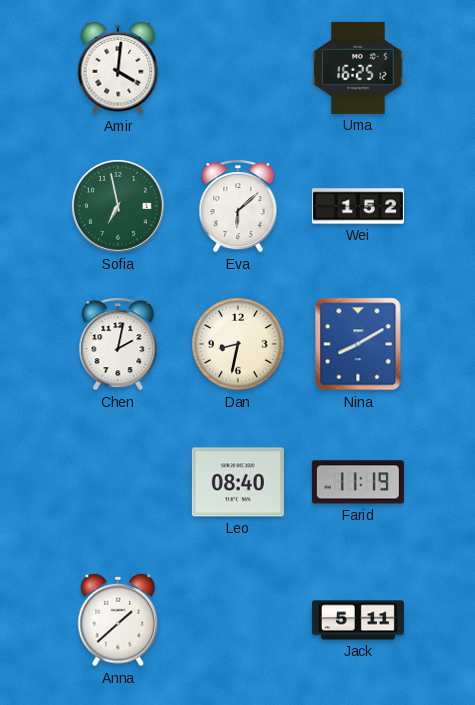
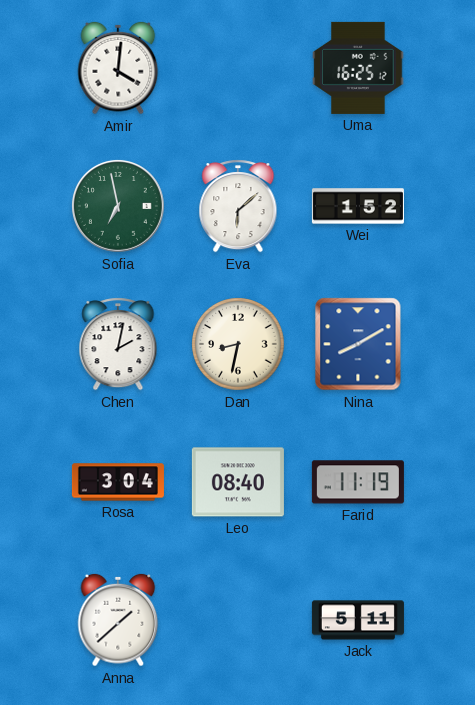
Rosa: none -> 3:04
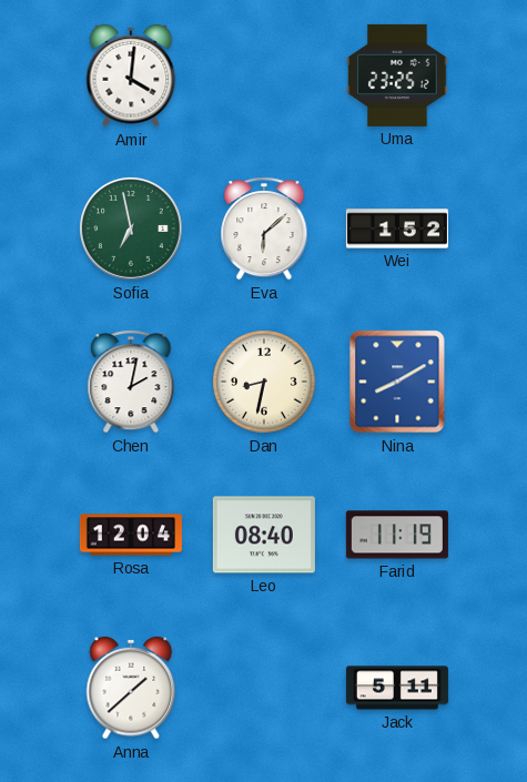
Uma: 16:25 -> 23:25
Rosa: 3:04 -> 12:04
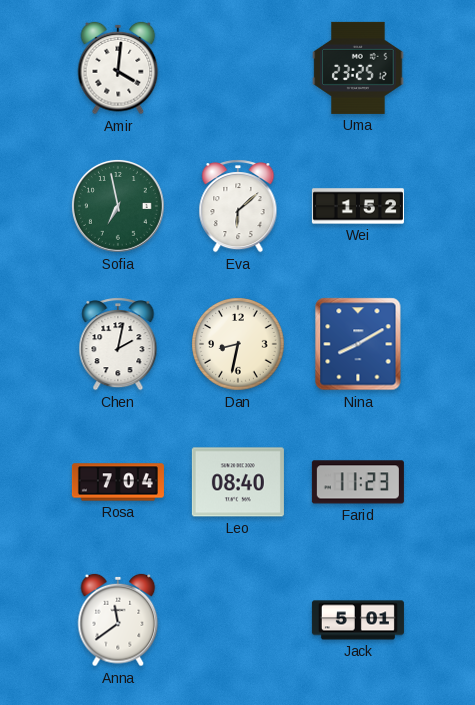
Rosa: 12:04 -> 7:04
Farid: 11:19 -> 11:23
Anna: 1:38 -> 11:39
Jack: 5:11 -> 5:01
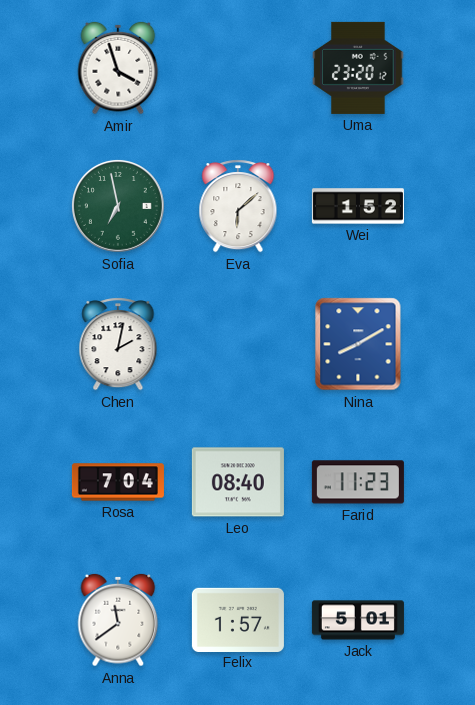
Amir: 4:01 -> 3:57
Uma: 23:25 -> 23:20
Dan: 8:32 -> none
Felix: none -> 1:57
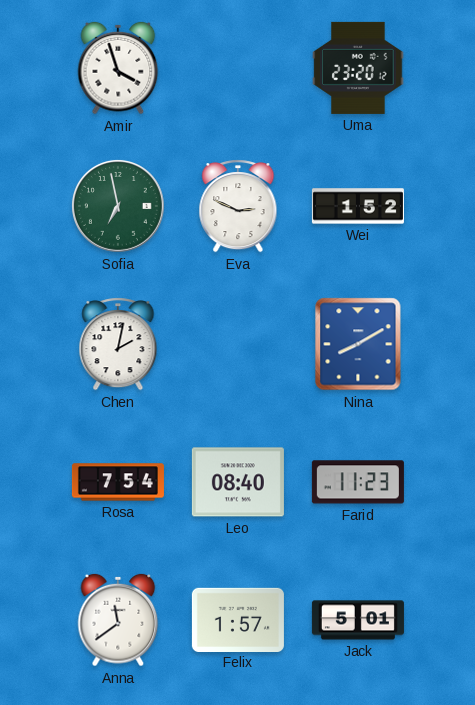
Eva: 6:08 -> 2:49
Rosa: 7:04 -> 7:54
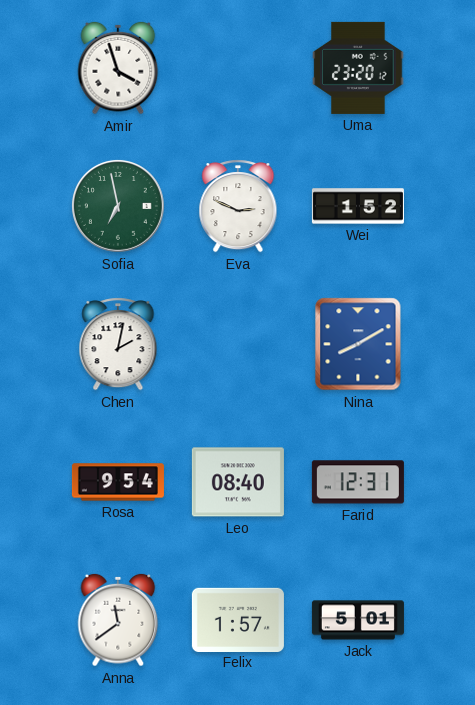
Rosa: 7:54 -> 9:54
Farid: 11:23 -> 12:31
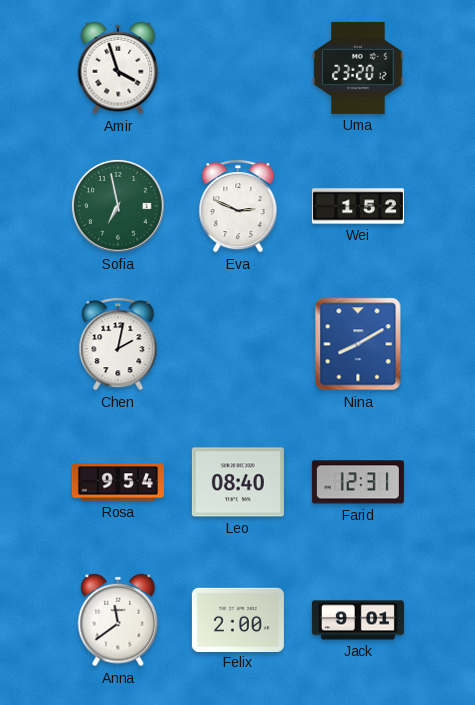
Felix: 1:57 -> 2:00
Jack: 5:01 -> 9:01
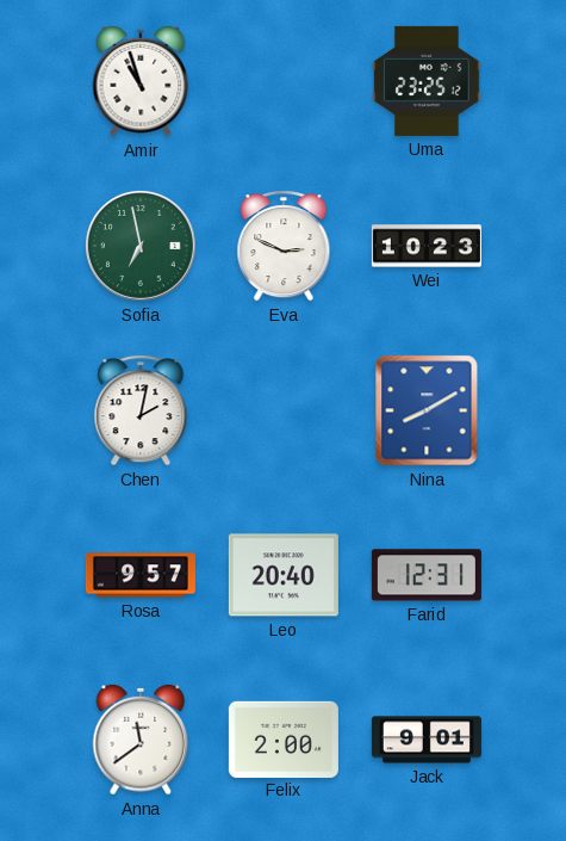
Amir: 3:57 -> 10:57
Uma: 23:20 -> 23:25
Wei: 1:52 -> 10:23
Rosa: 9:54 -> 9:57
Leo: 08:40 -> 20:40
